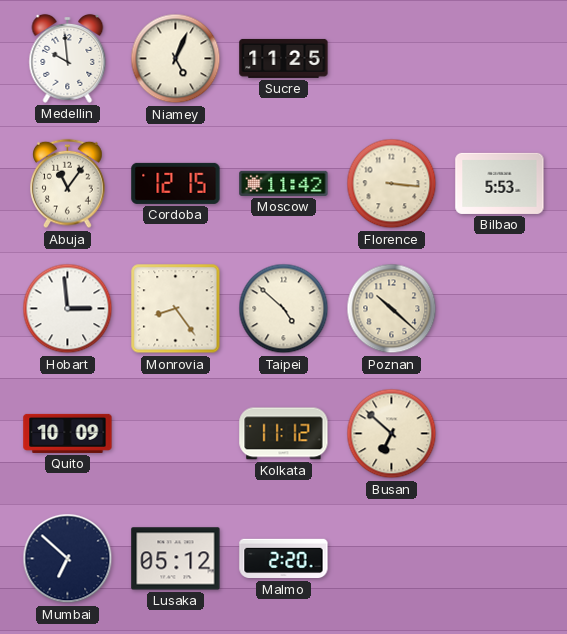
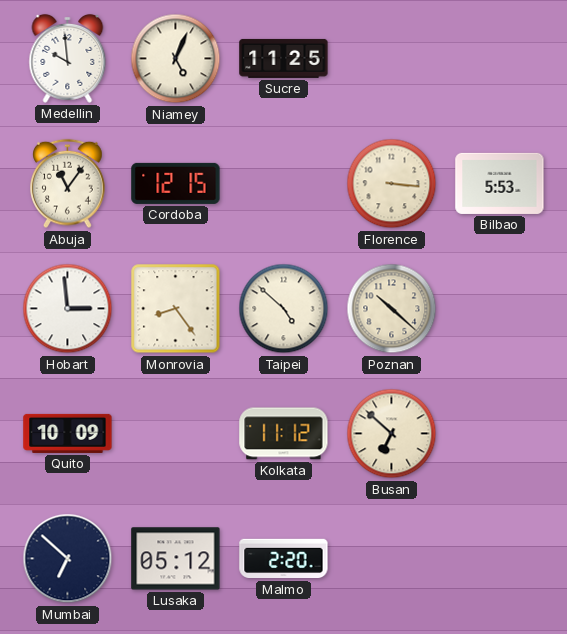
Moscow: 11:42 -> none
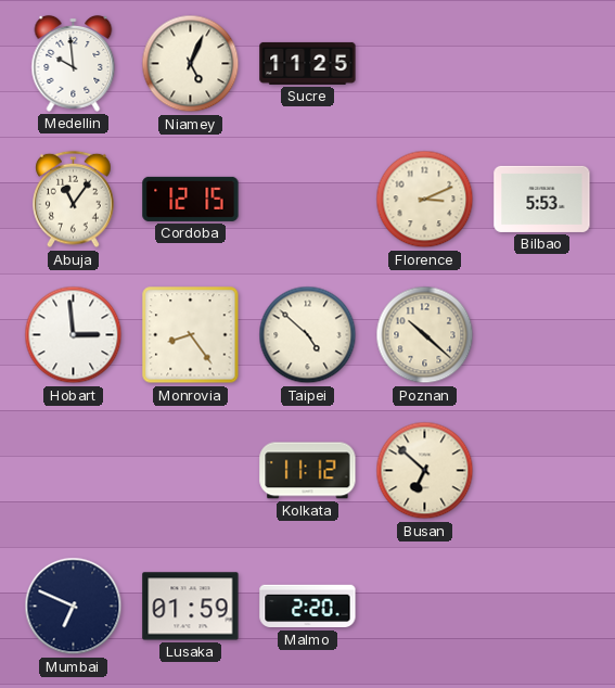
Florence: 3:16 -> 3:11
Quito: 10:09 -> none
Mumbai: 6:52 -> 6:49
Lusaka: 05:12 -> 01:59
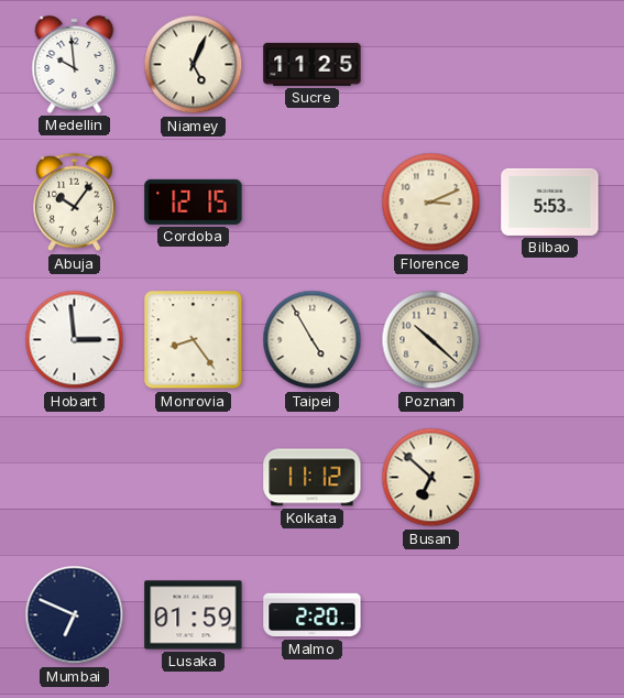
Abuja: 11:06 -> 10:06
Taipei: 4:52 -> 4:55
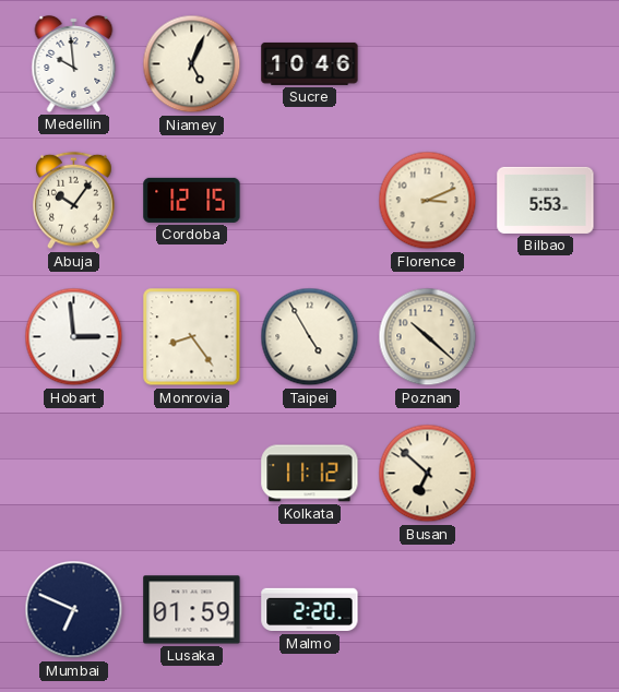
Sucre: 11:25 -> 10:46
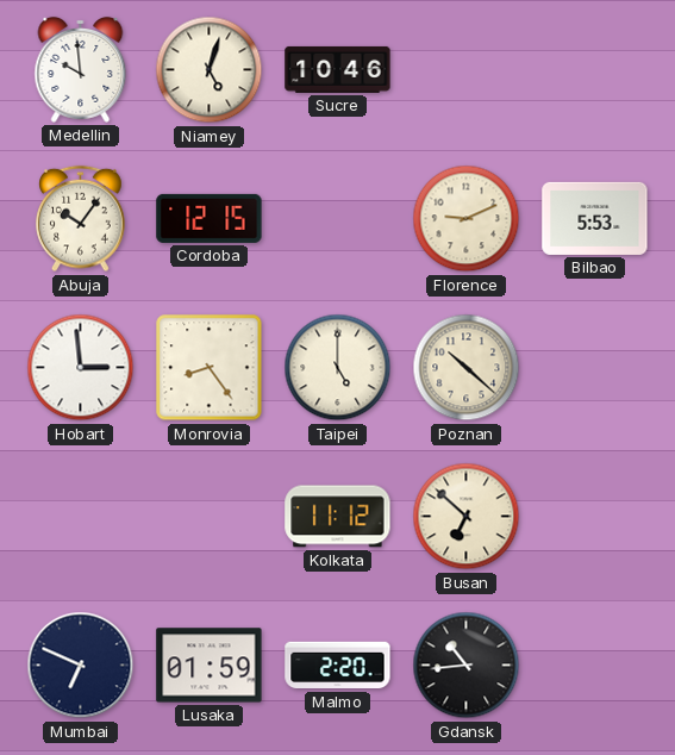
Niamey: 5:04 -> 5:03
Florence: 3:11 -> 9:11
Taipei: 4:55 -> 5:00
Gdansk: none -> 10:44
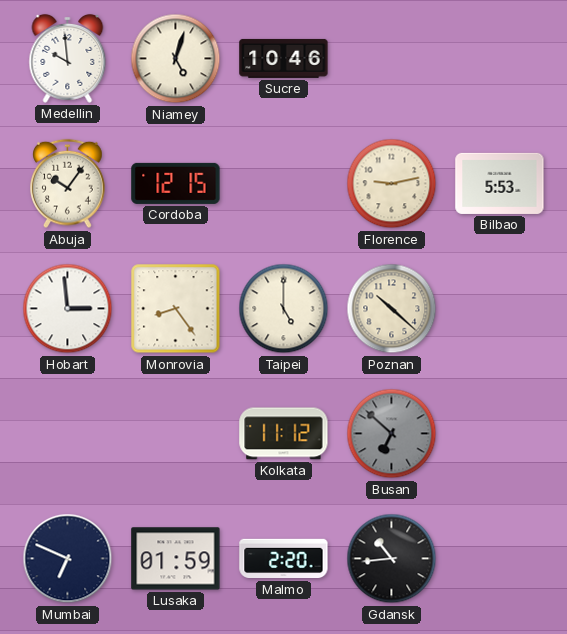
Florence: 9:11 -> 9:13
Busan dial: cream -> grey
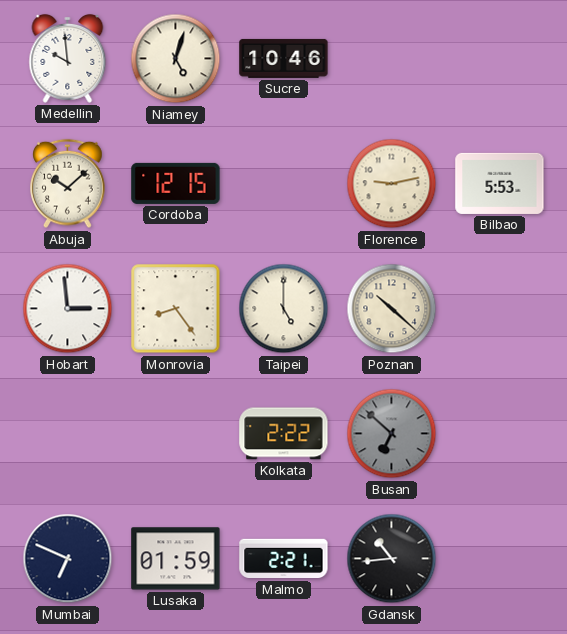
Abuja: 10:06 -> 10:08
Kolkata: 11:12 -> 2:22
Malmo: 2:20 -> 2:21
